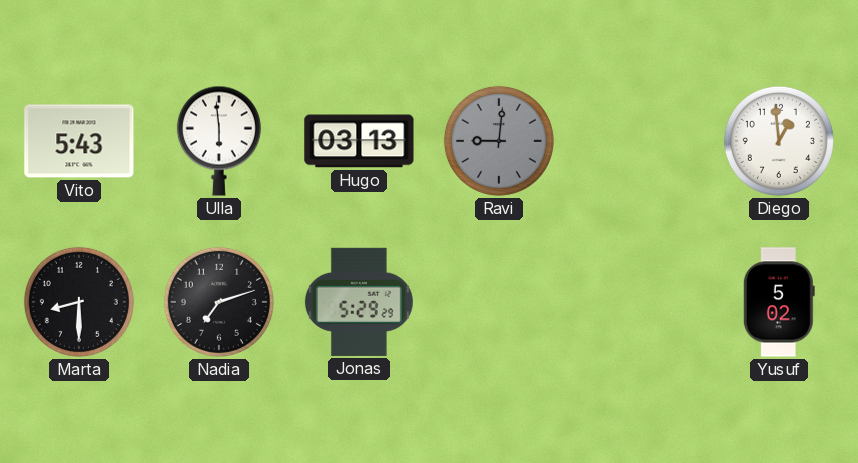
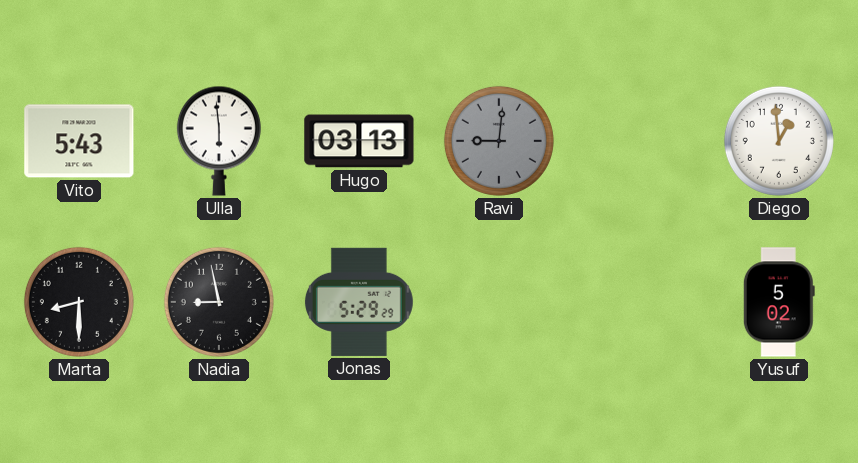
Nadia: 7:12 -> 8:58
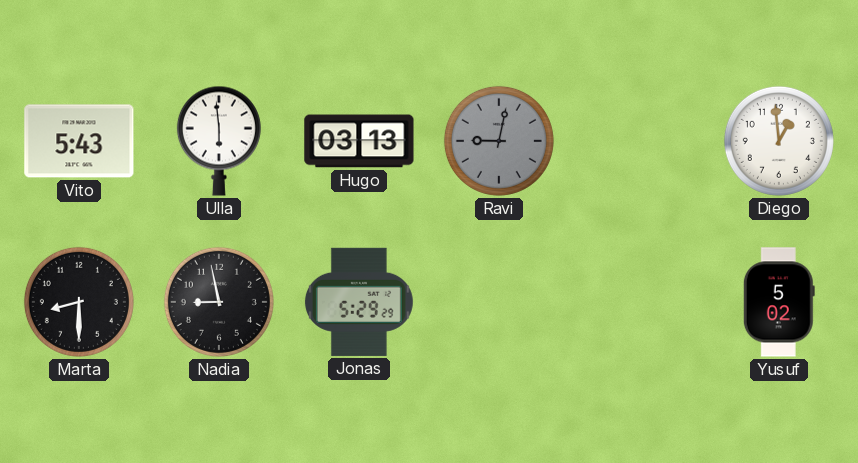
Ravi: 9:01 -> 9:02
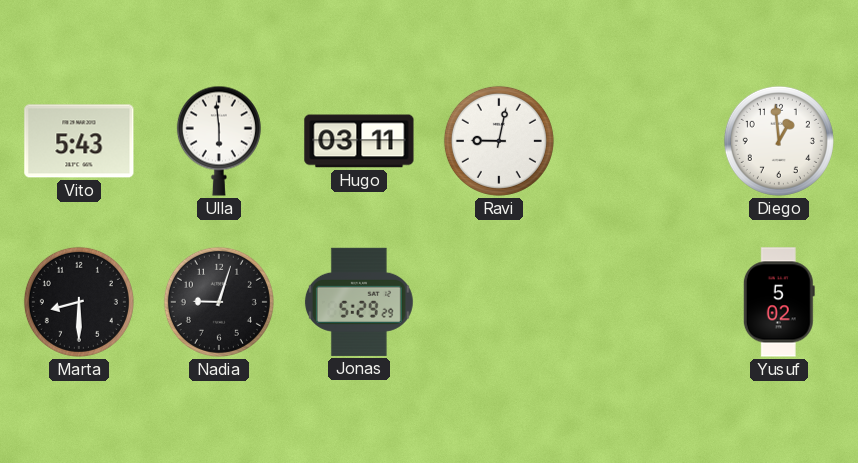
Hugo: 03:13 -> 03:11
Ravi dial: grey -> white
Nadia: 8:58 -> 9:03
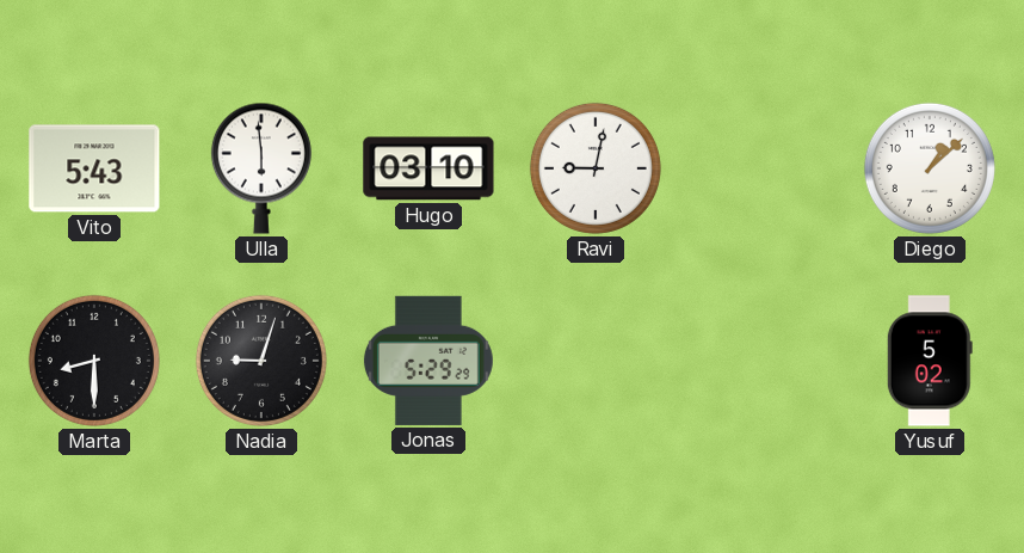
Hugo: 03:11 -> 03:10
Diego: 12:59 -> 1:08
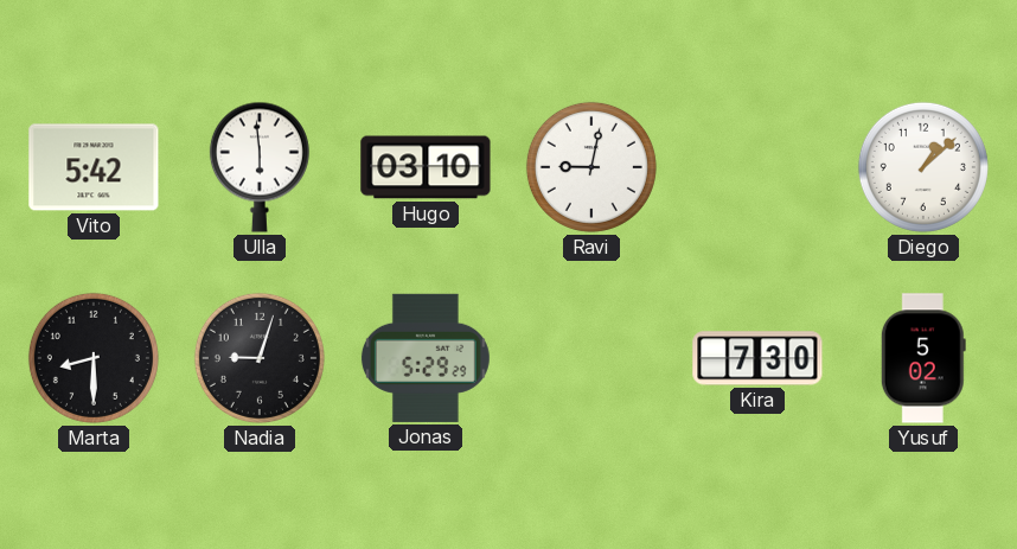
Vito: 5:43 -> 5:42
Kira: none -> 7:30
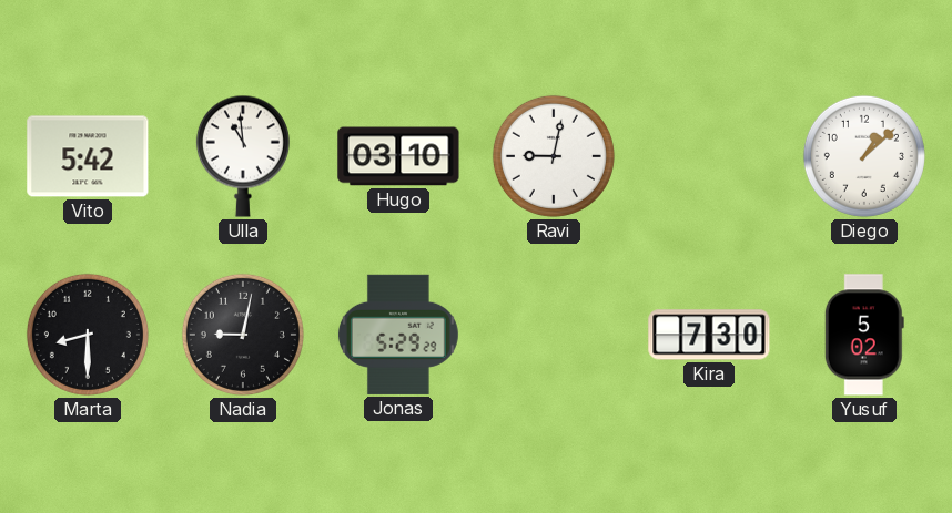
Ulla: 5:59 -> 10:59
Nadia: 9:03 -> 9:02
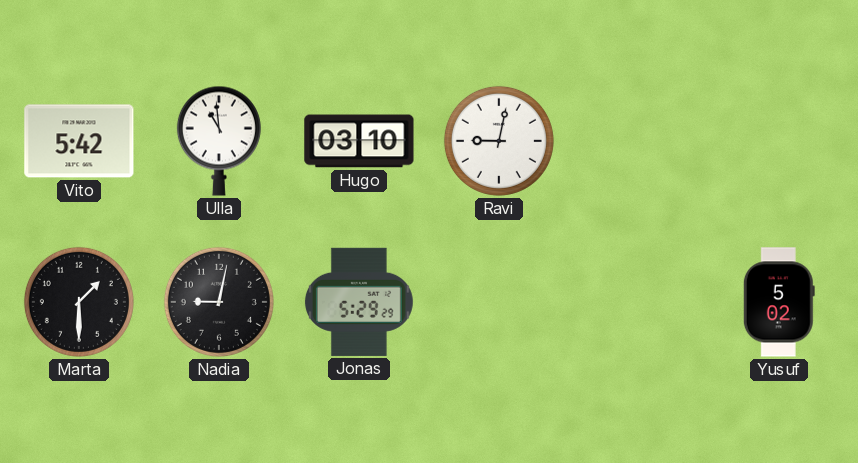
Diego: 1:08 -> none
Marta: 8:30 -> 1:30
Kira: 7:30 -> none
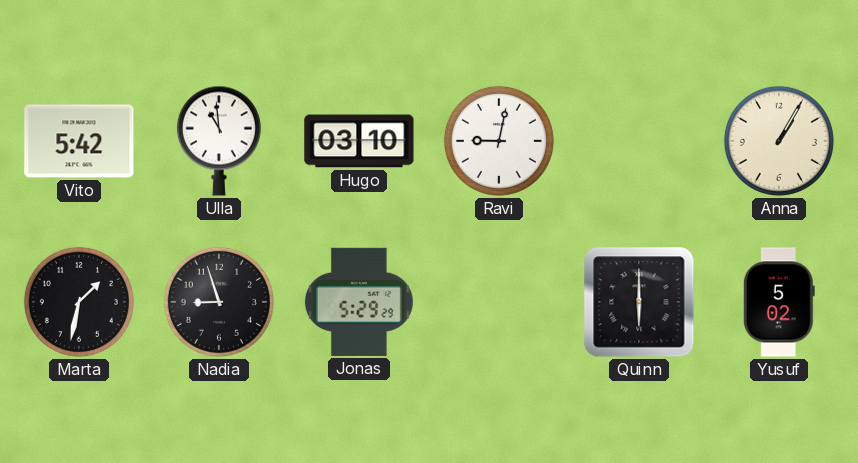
Anna: none -> 1:05
Marta: 1:30 -> 1:32
Nadia: 9:02 -> 8:57
Quinn: none -> 6:00
